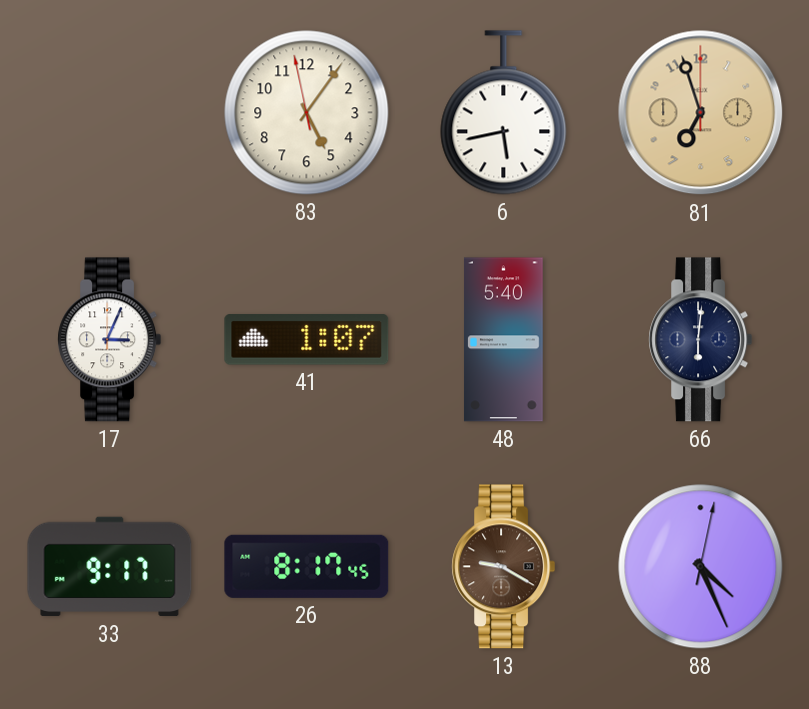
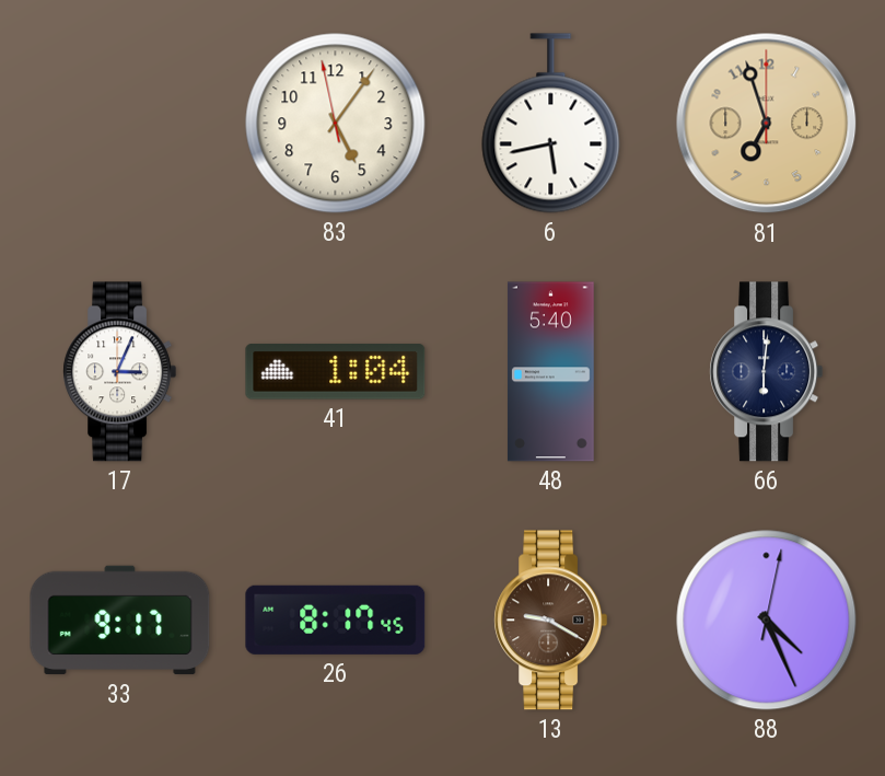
41: 1:07 -> 1:04
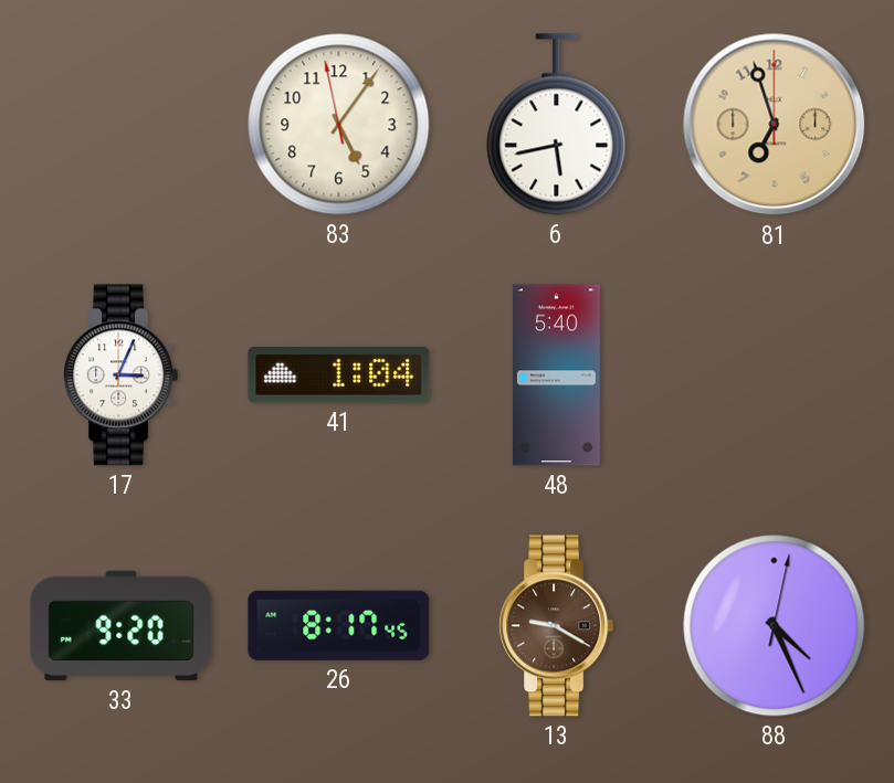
66: 6:01 -> none
33: 9:17 -> 9:20
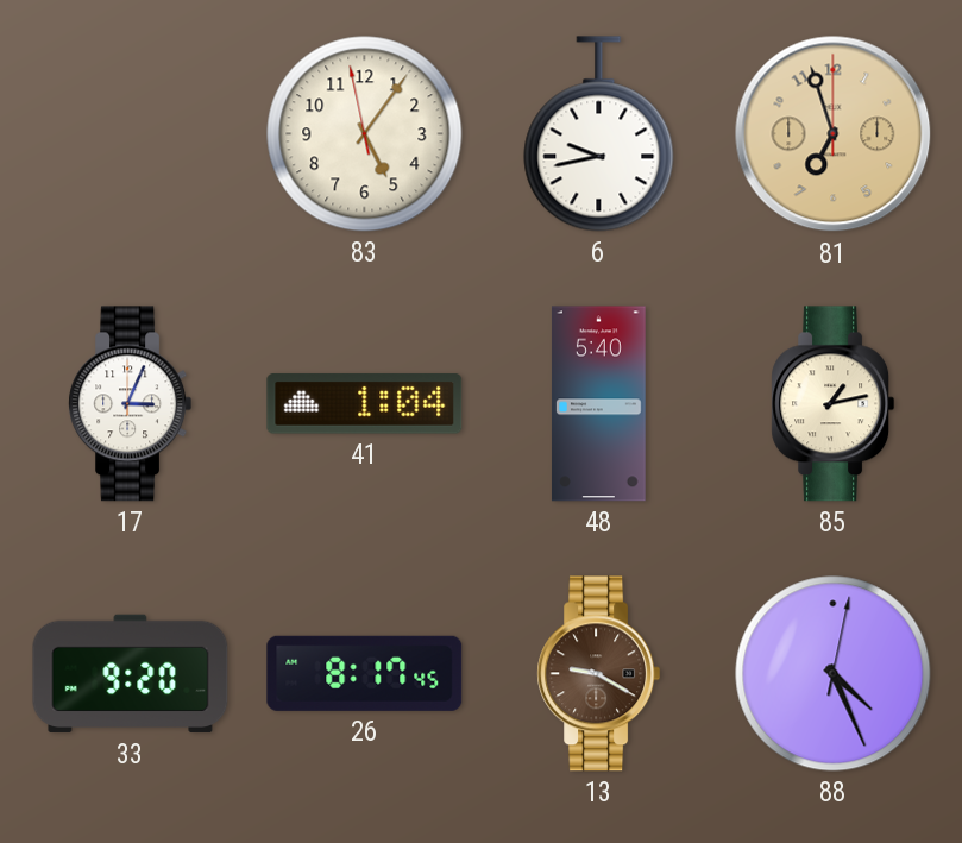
6: 5:43 -> 9:43
85: none -> 1:13
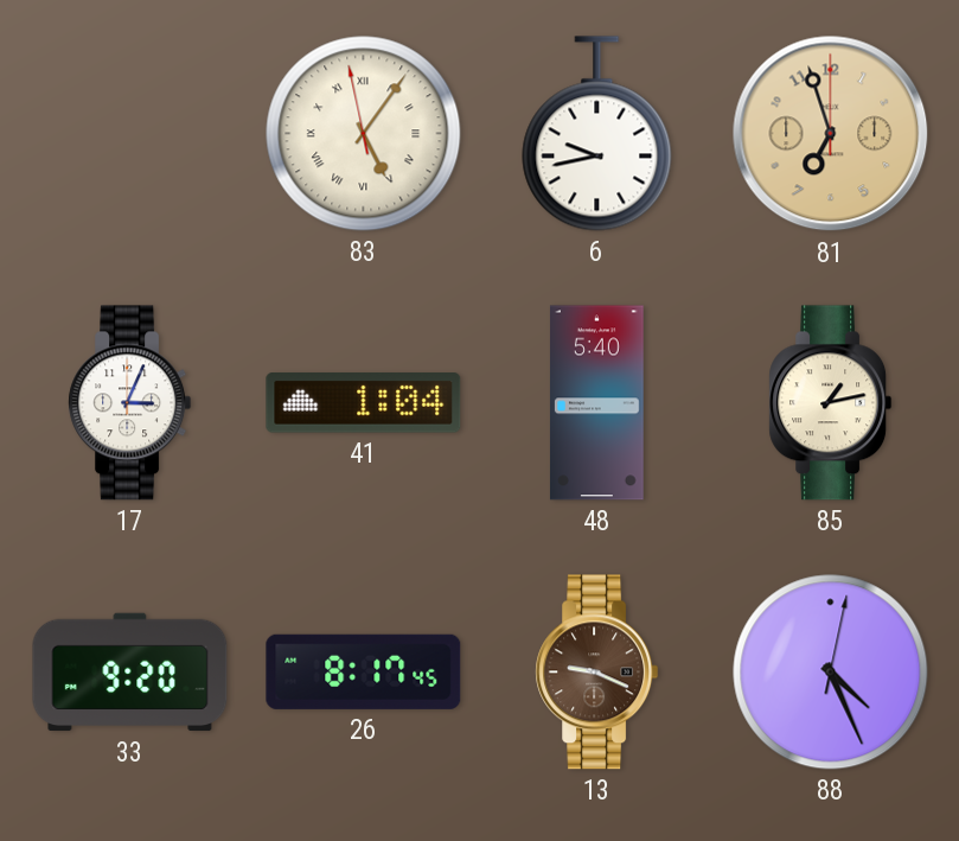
83 numerals: Arabic -> Roman
13: 9:20 -> 9:19
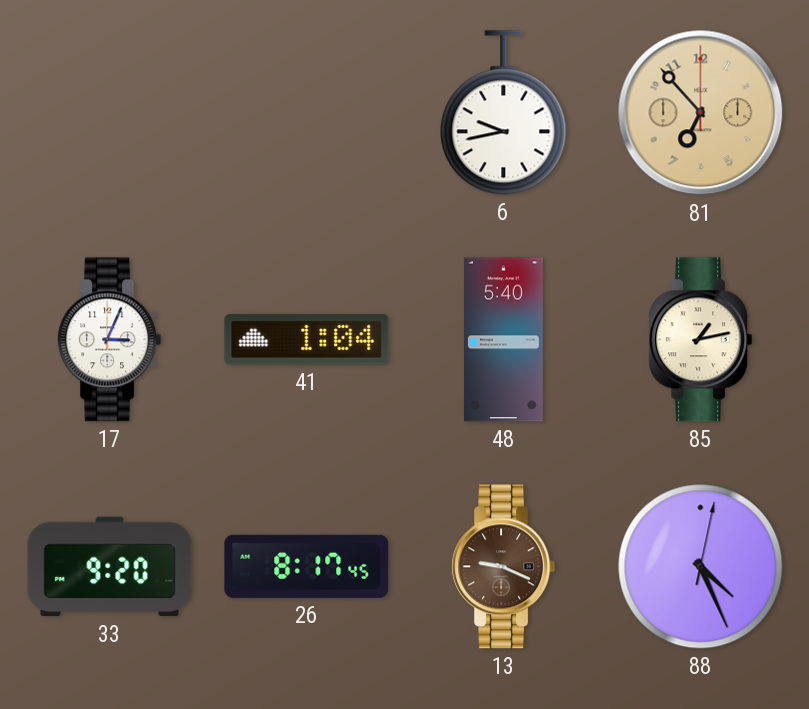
83: 5:05 -> none
81: 6:57 -> 6:53
